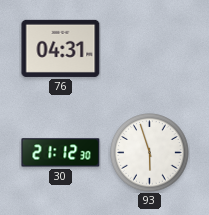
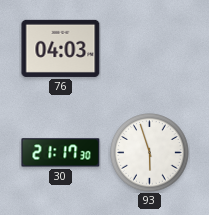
76: 04:31 -> 04:03
30: 21:12 -> 21:17
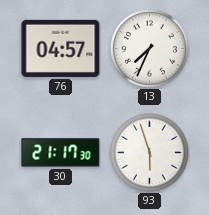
76: 04:03 -> 04:57
13: none -> 7:34
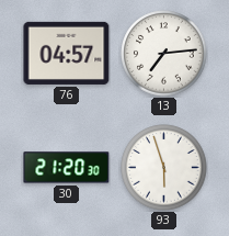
13: 7:34 -> 7:14
30: 21:17 -> 21:20
